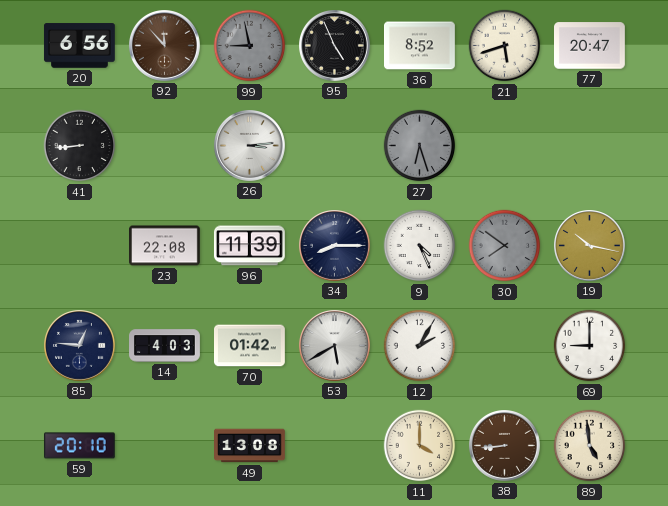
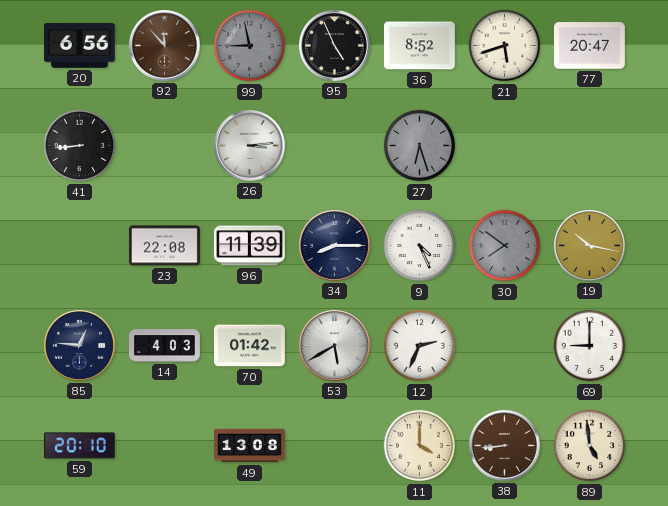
12: 2:05 -> 2:34
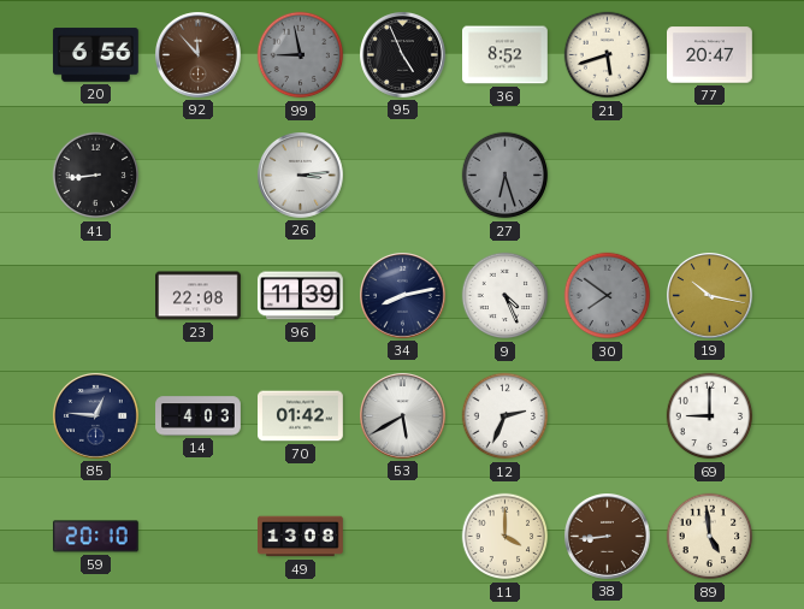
34: 8:15 -> 8:13
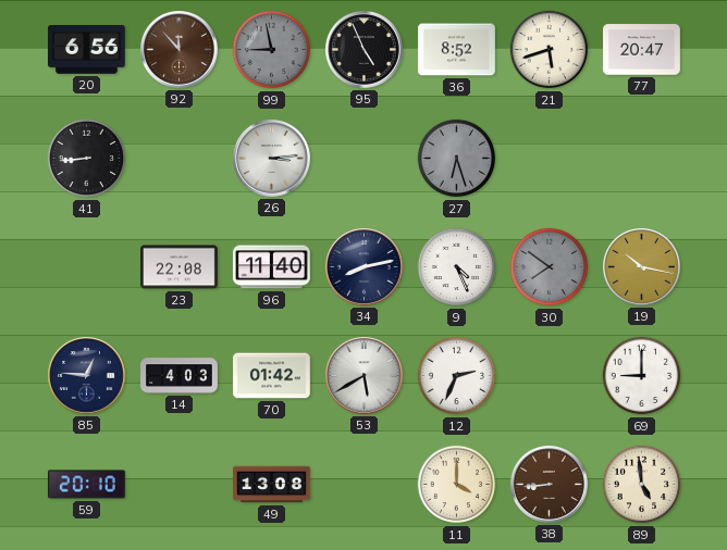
96: 11:39 -> 11:40
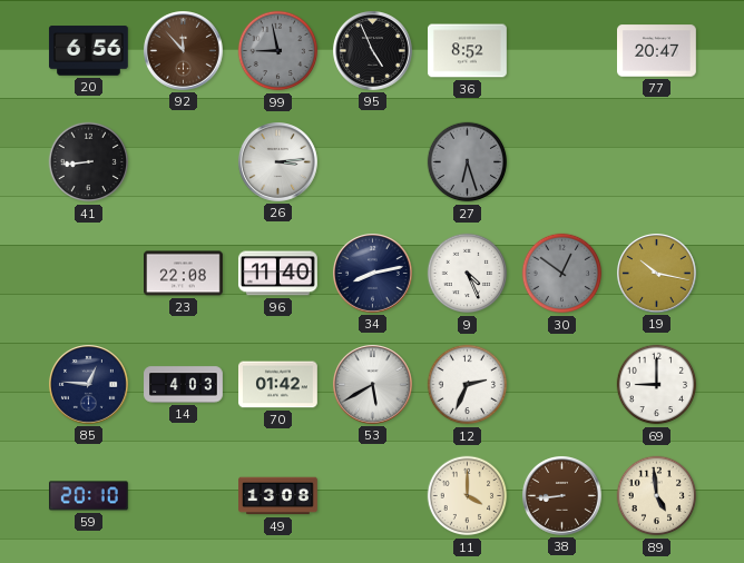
21: 5:42 -> none
30: 7:51 -> 12:51
